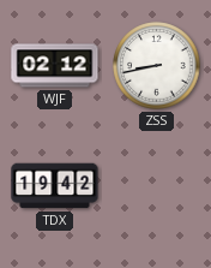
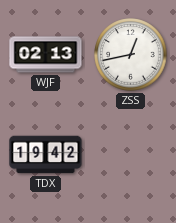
WJF: 02:12 -> 02:13
ZSS: 8:43 -> 12:43
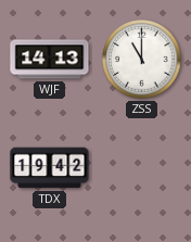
WJF: 02:13 -> 14:13
ZSS: 12:43 -> 11:00
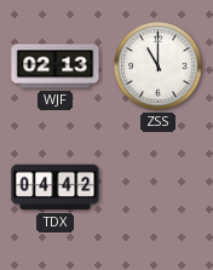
WJF: 14:13 -> 02:13
TDX: 19:42 -> 04:42
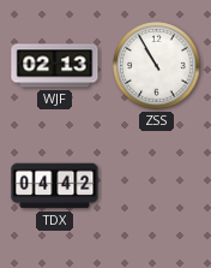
ZSS: 11:00 -> 10:55
